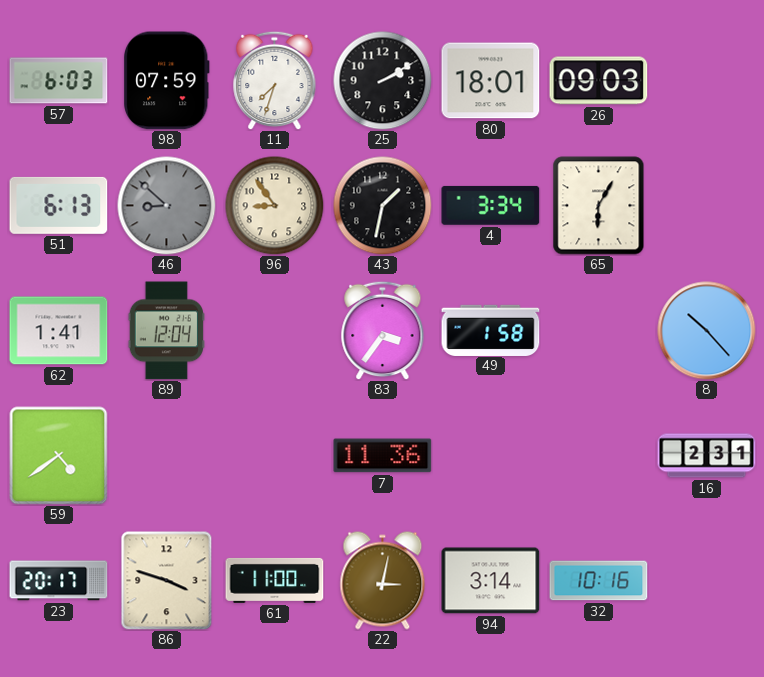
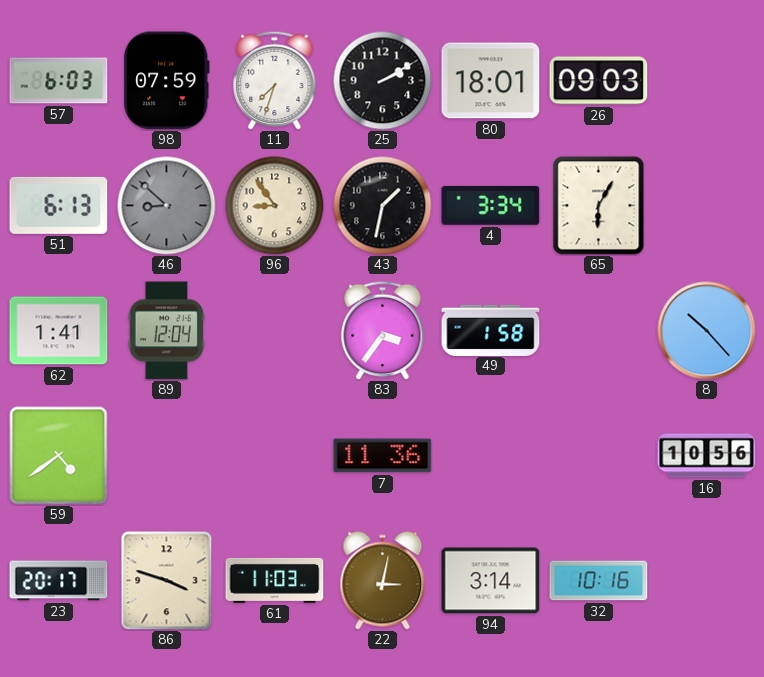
16: 2:31 -> 10:56
61: 11:00 -> 11:03
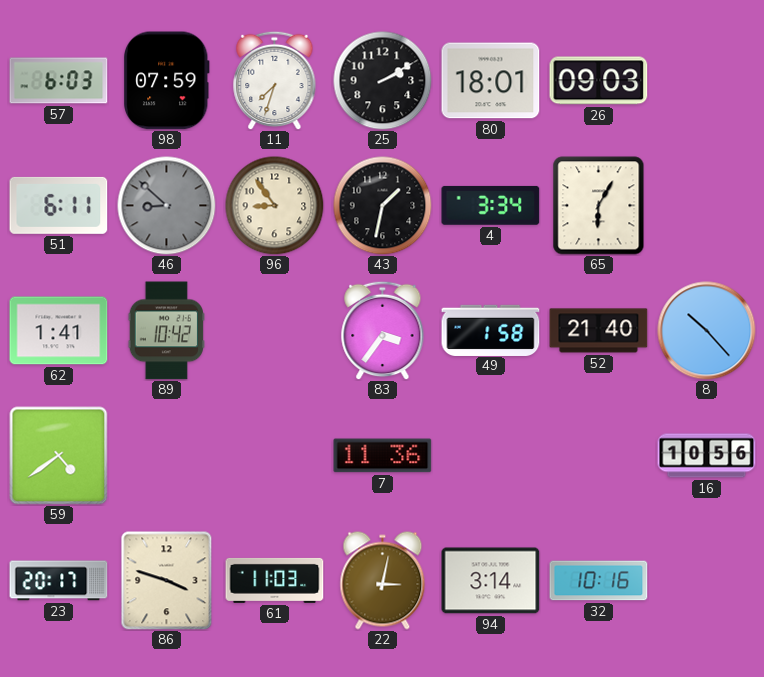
51: 6:13 -> 6:11
89: 12:04 -> 10:42
52: none -> 21:40
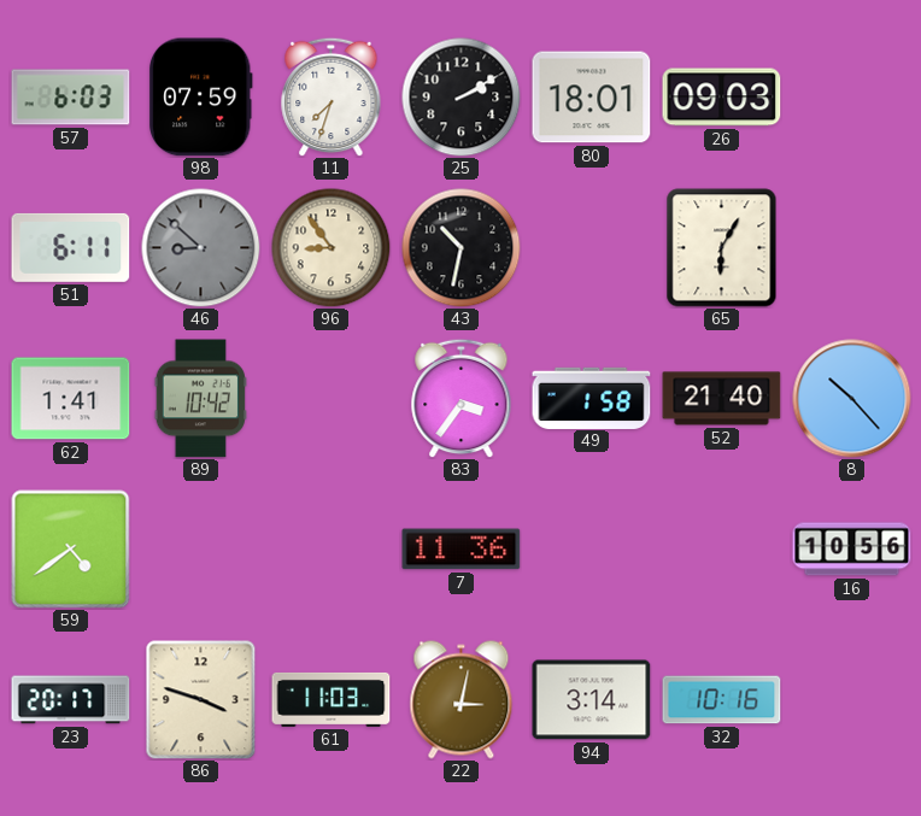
43: 1:32 -> 10:32
4: 3:34 -> none
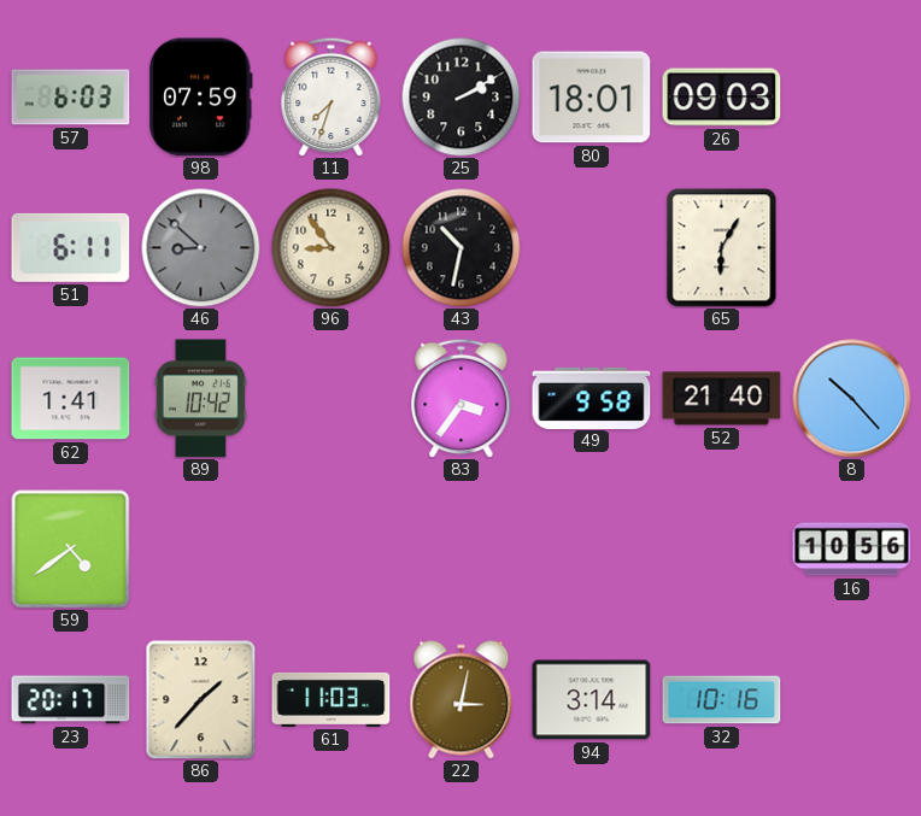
49: 1:58 -> 9:58
7: 11:36 -> none
86: 3:48 -> 1:37
